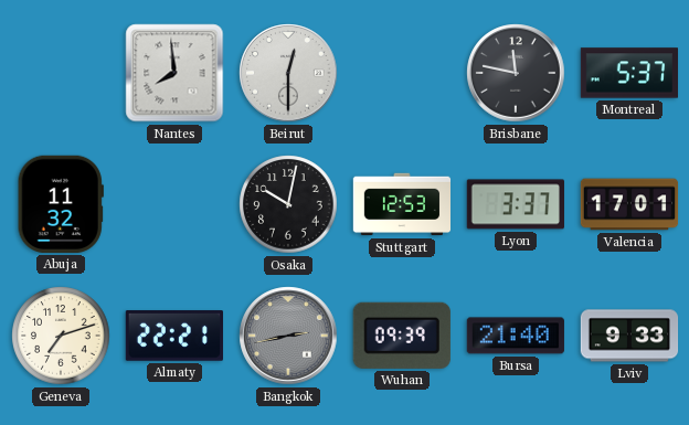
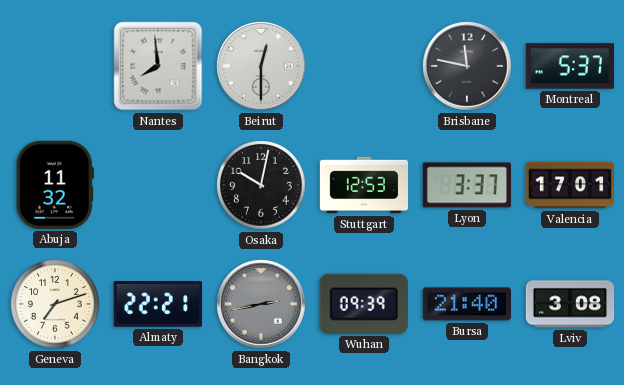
Lviv: 9:33 -> 3:08
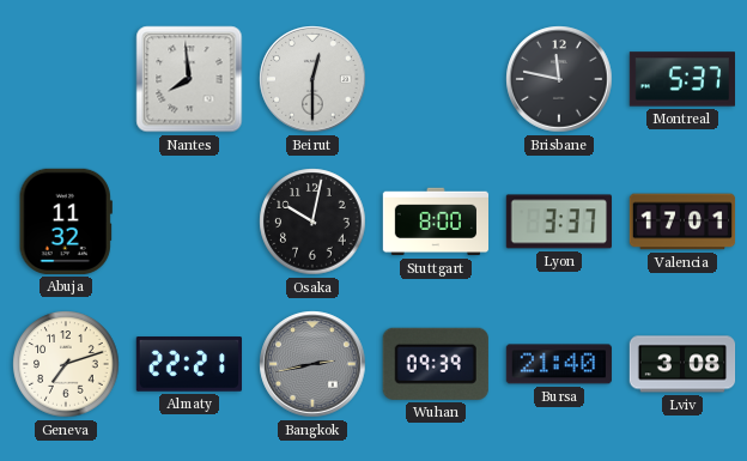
Stuttgart: 12:53 -> 8:00
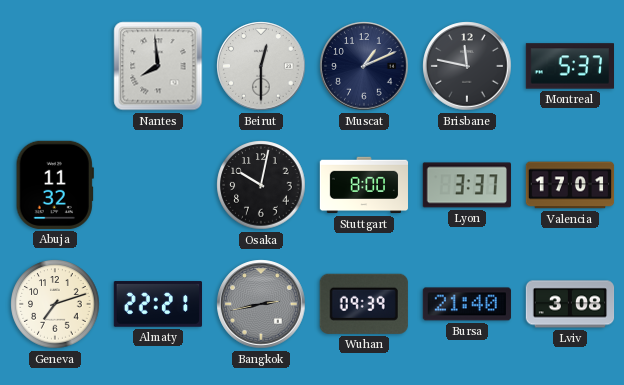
Muscat: none -> 1:11
